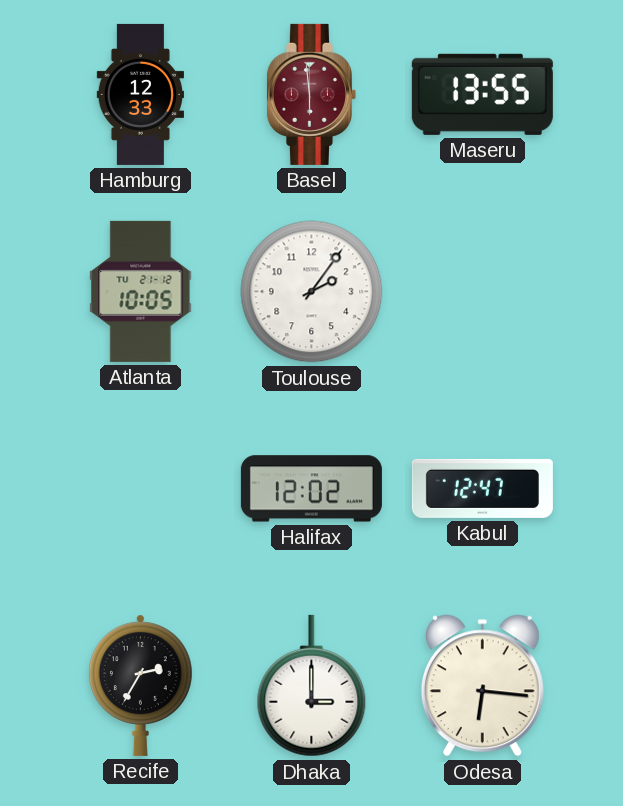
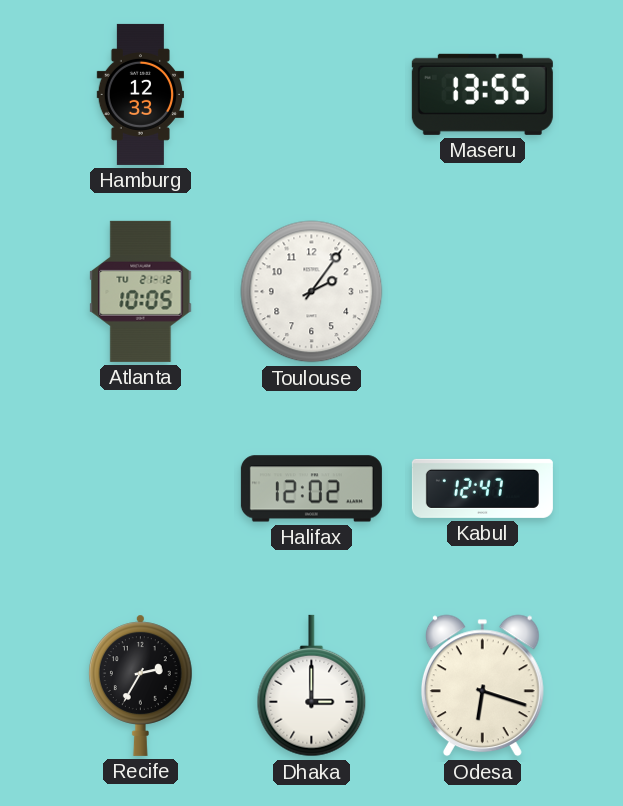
Basel: 5:59 -> none
Odesa: 6:16 -> 6:18
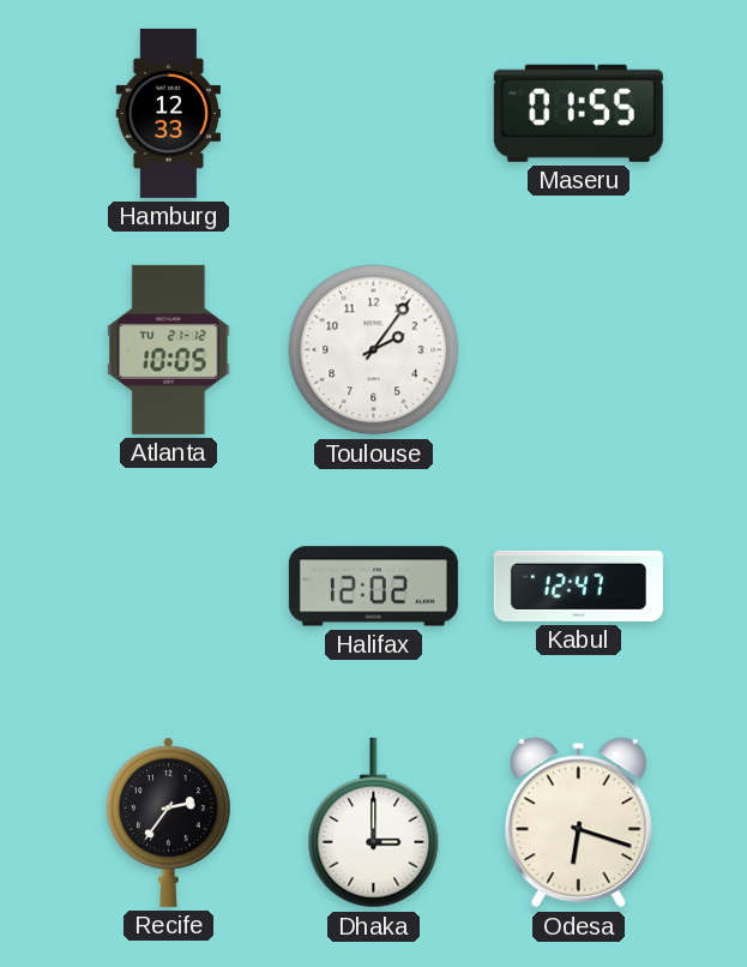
Maseru: 13:55 -> 01:55
Recife: 2:35 -> 2:36
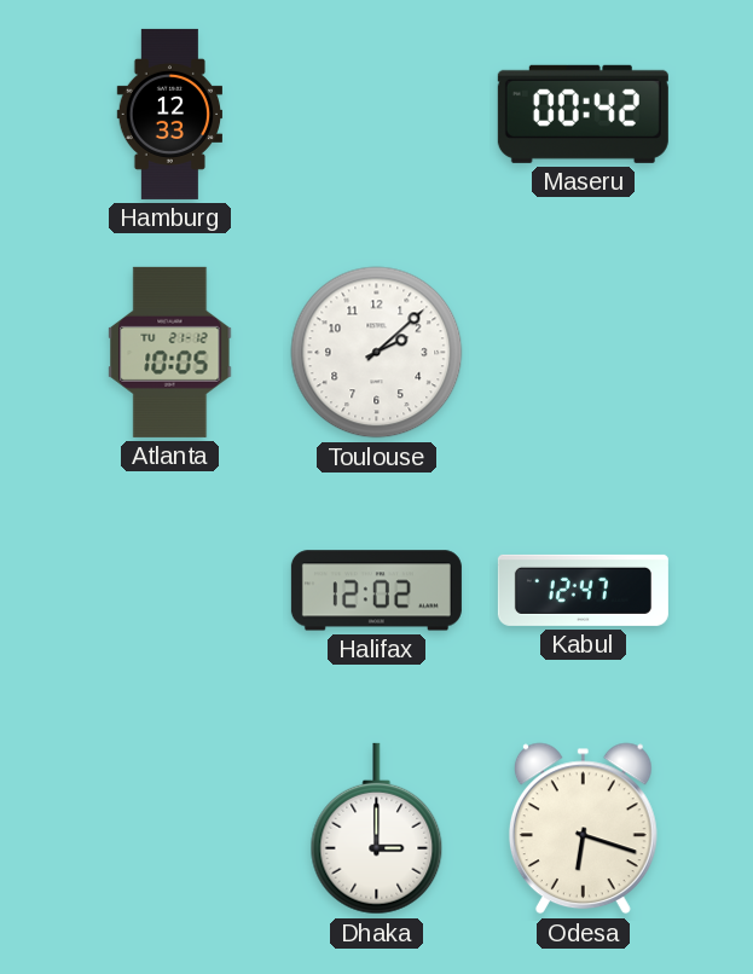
Maseru: 01:55 -> 00:42
Toulouse: 2:06 -> 2:08
Recife: 2:36 -> none
